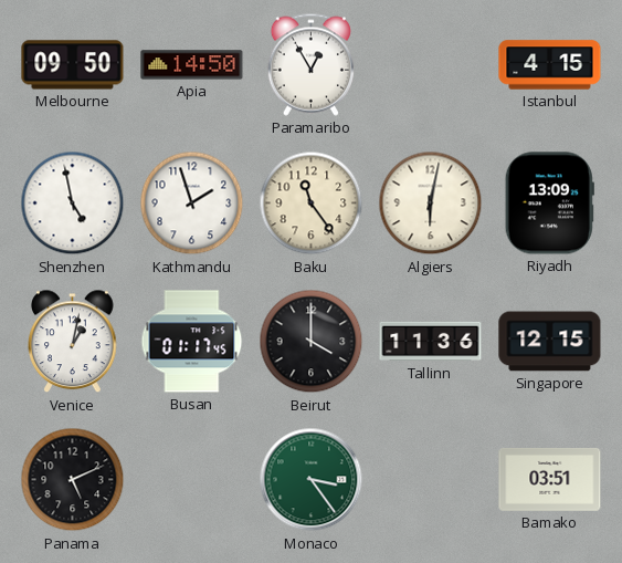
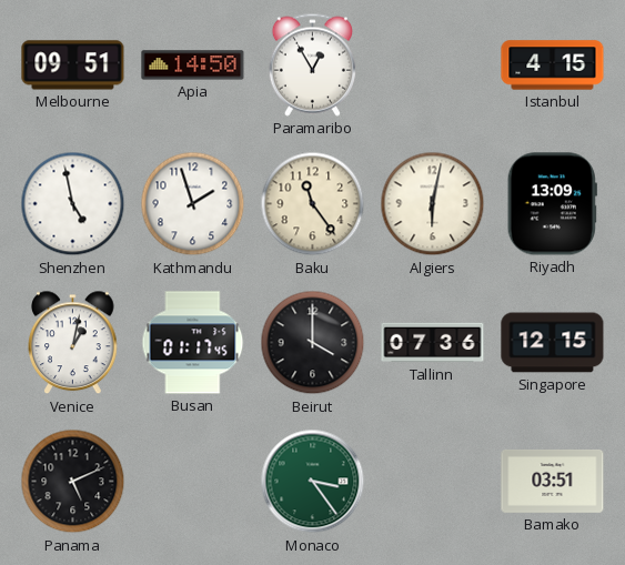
Melbourne: 09:50 -> 09:51
Tallinn: 11:36 -> 07:36
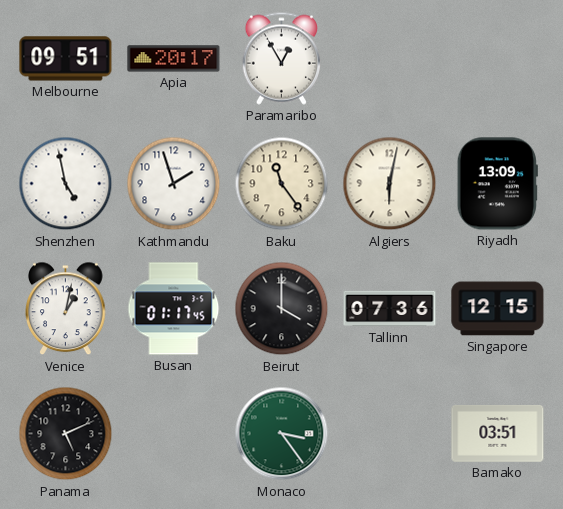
Apia: 14:50 -> 20:17
Istanbul: 4:15 -> none
